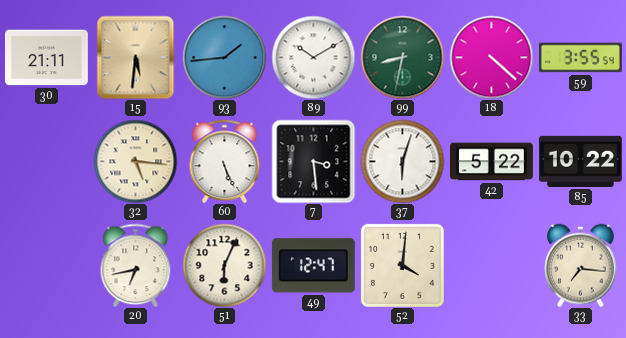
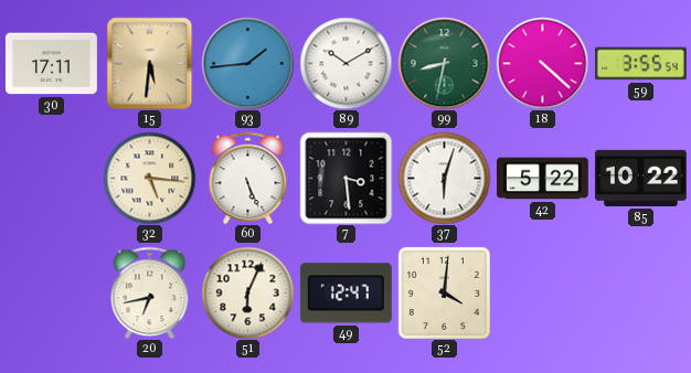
30: 21:11 -> 17:11
33: 7:16 -> none
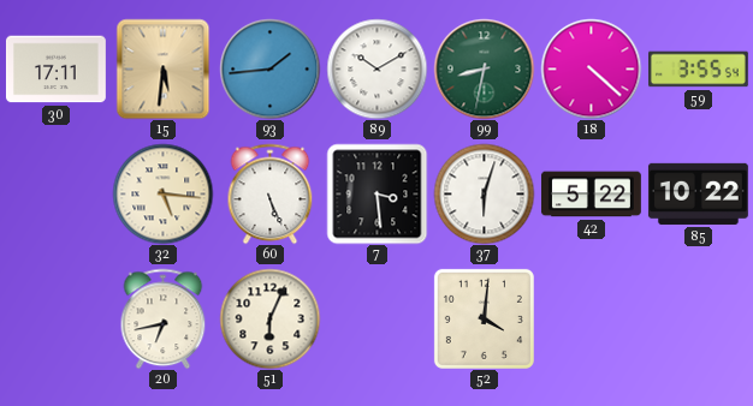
49: 12:47 -> none
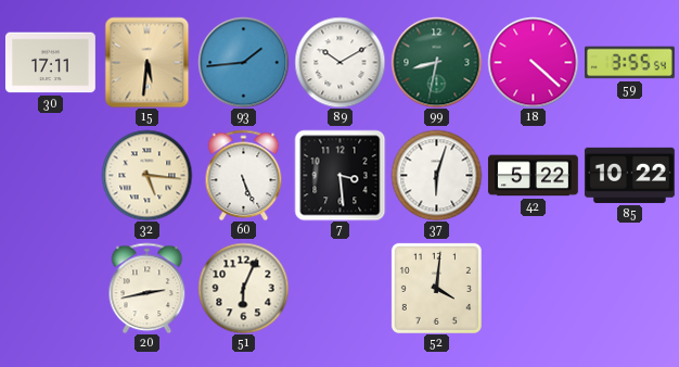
20: 6:43 -> 2:43
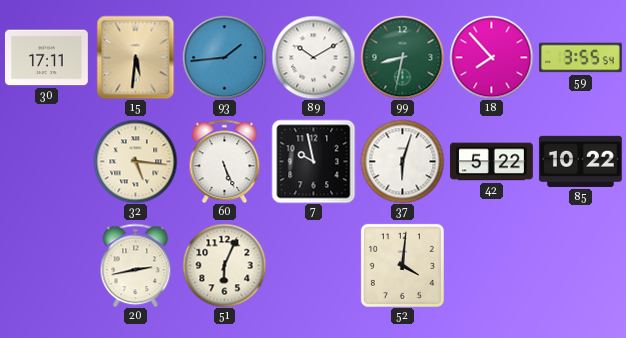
18: 4:22 -> 7:53
7: 3:29 -> 9:58
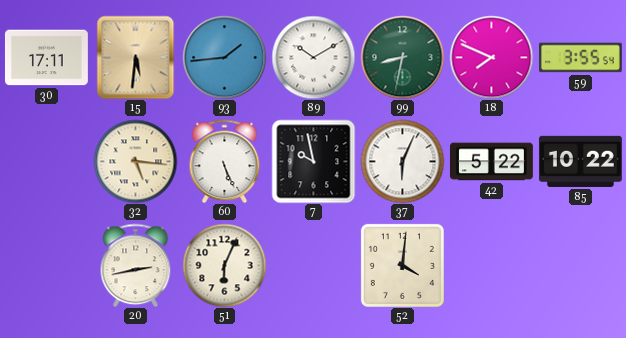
18: 7:53 -> 7:49
37: 6:03 -> 6:04
